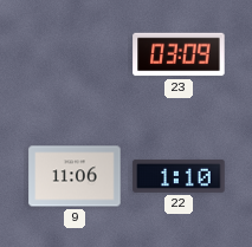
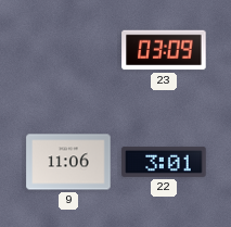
22: 1:10 -> 3:01
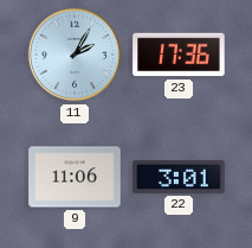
11: none -> 2:05
23: 03:09 -> 17:36
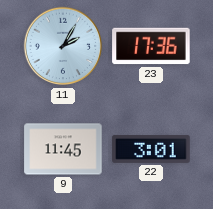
9: 11:06 -> 11:45
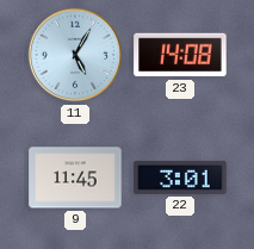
11: 2:05 -> 5:05
23: 17:36 -> 14:08
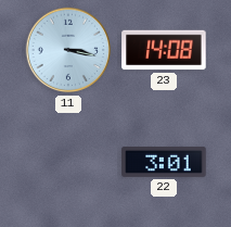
11: 5:05 -> 3:17
9: 11:45 -> none
